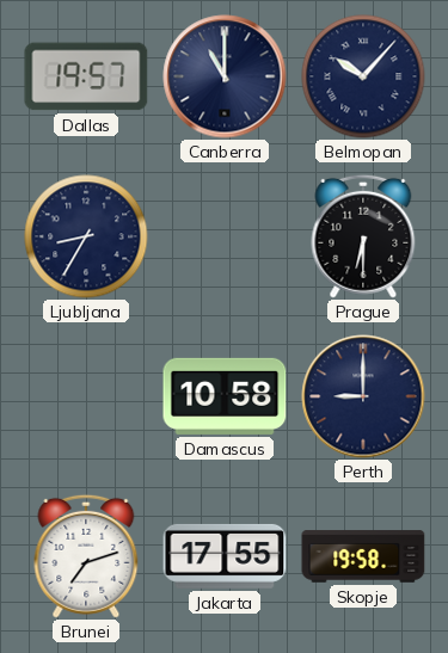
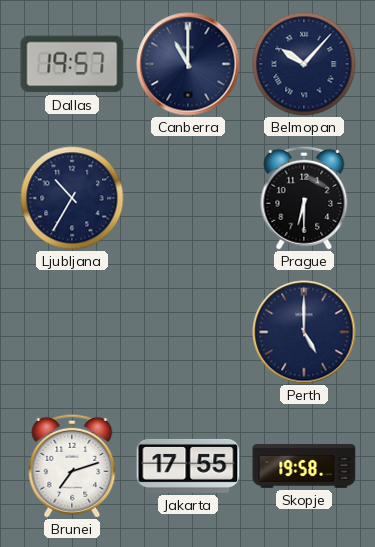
Ljubljana: 8:35 -> 10:35
Damascus: 10:58 -> none
Perth: 9:00 -> 5:00
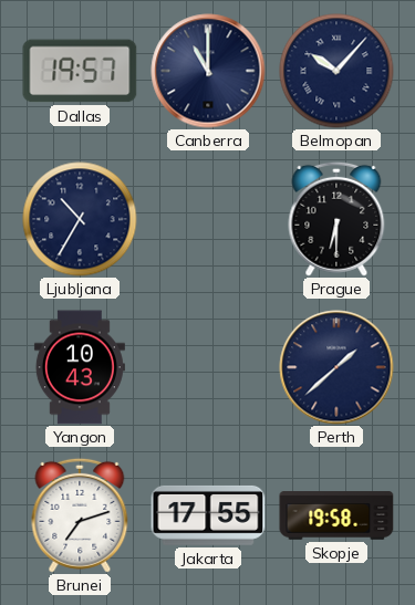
Yangon: none -> 10:43
Perth: 5:00 -> 1:38
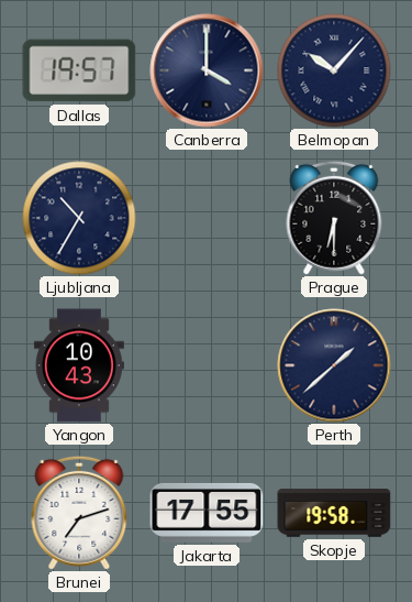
Canberra: 11:00 -> 4:00
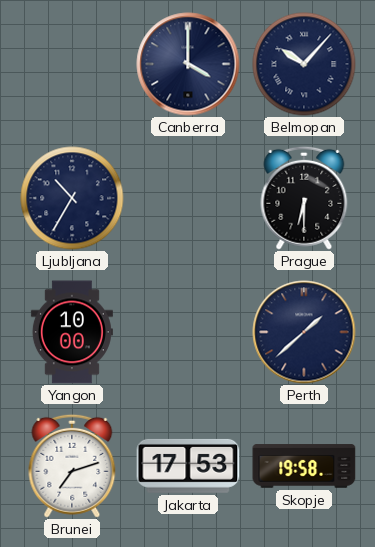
Dallas: 19:57 -> none
Yangon: 10:43 -> 10:00
Jakarta: 17:55 -> 17:53
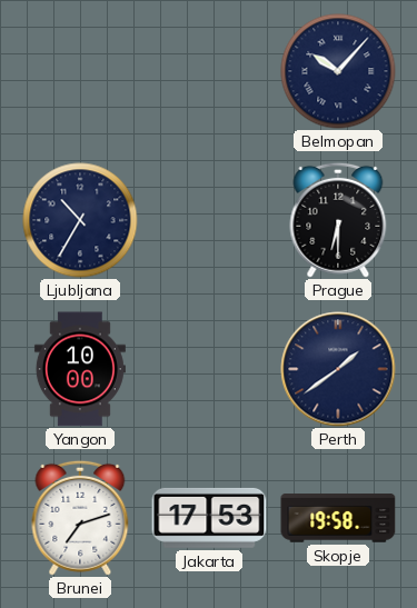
Canberra: 4:00 -> none
Perth: 1:38 -> 1:39
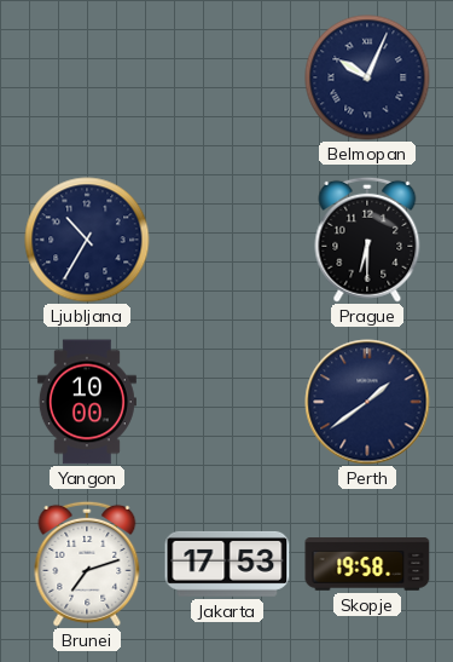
Belmopan: 10:07 -> 10:04
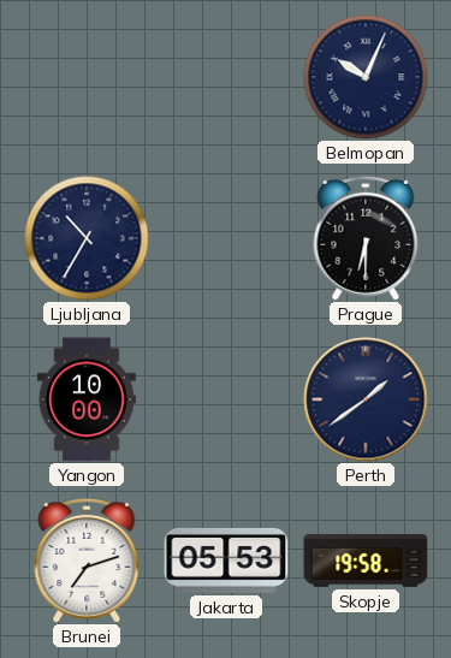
Jakarta: 17:53 -> 05:53
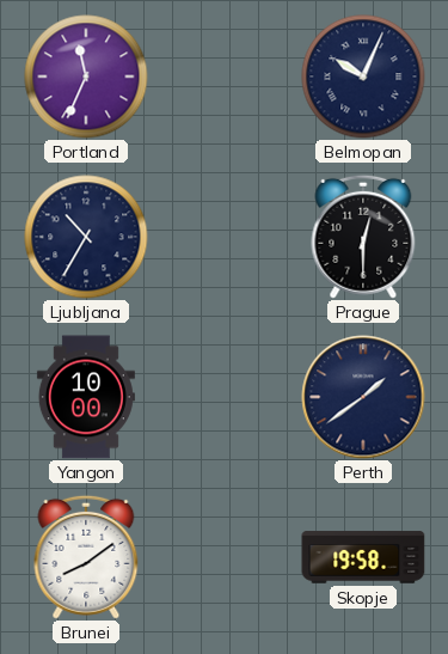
Portland: none -> 11:34
Prague: 6:30 -> 12:30
Brunei: 7:12 -> 8:09
Jakarta: 05:53 -> none
